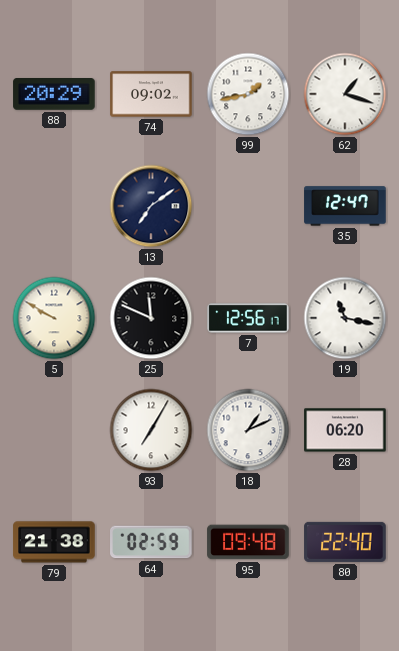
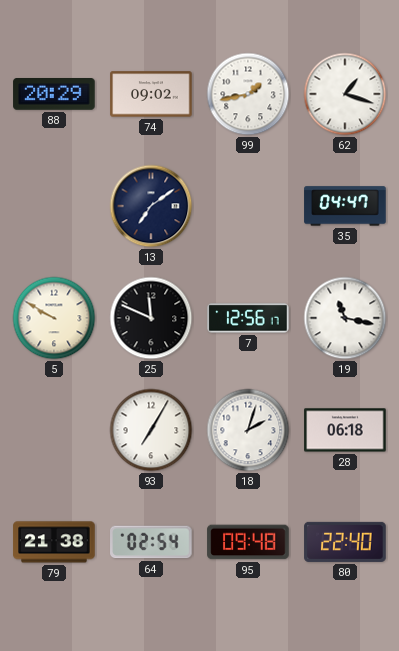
35: 12:47 -> 04:47
18: 1:11 -> 2:03
28: 06:20 -> 06:18
64: 02:59 -> 02:54
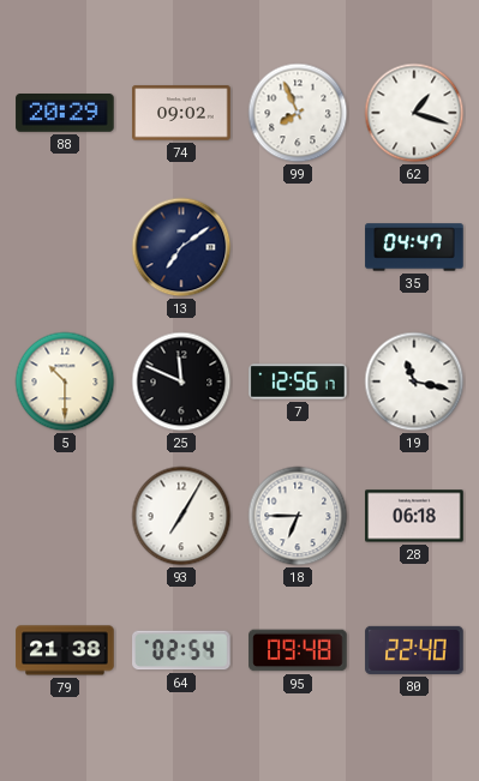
99: 1:43 -> 7:56
5: 9:50 -> 10:30
18: 2:03 -> 6:45
